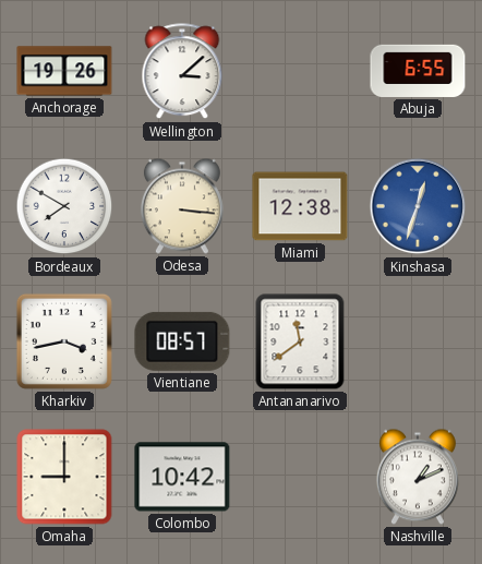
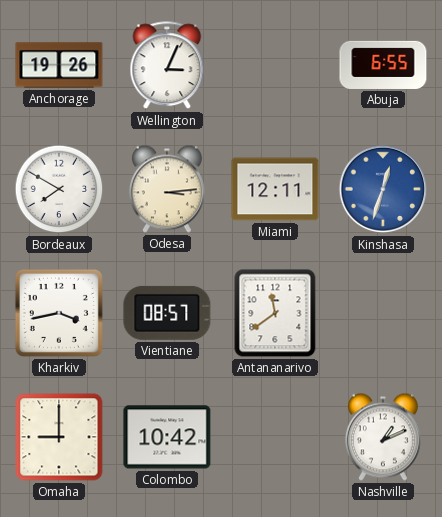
Wellington: 3:08 -> 3:04
Odesa: 3:16 -> 3:14
Miami: 12:38 -> 12:11
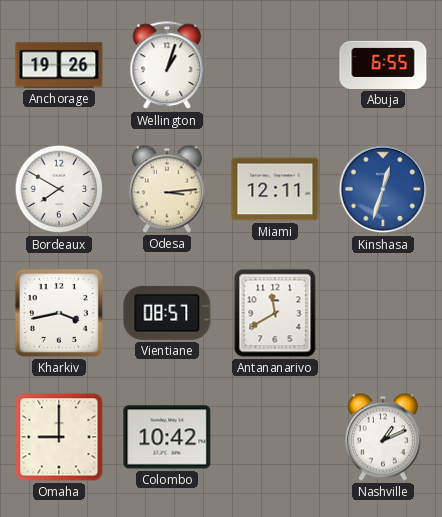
Wellington: 3:04 -> 1:03
Antananarivo: 11:39 -> 11:40
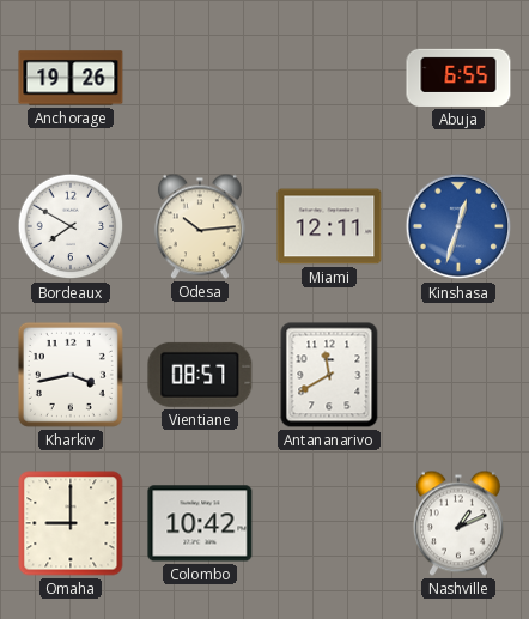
Wellington: 1:03 -> none
Odesa: 3:14 -> 10:14
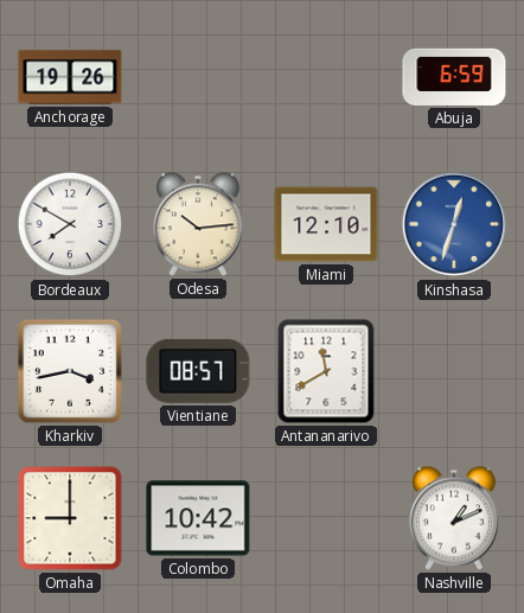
Abuja: 6:55 -> 6:59
Miami: 12:11 -> 12:10
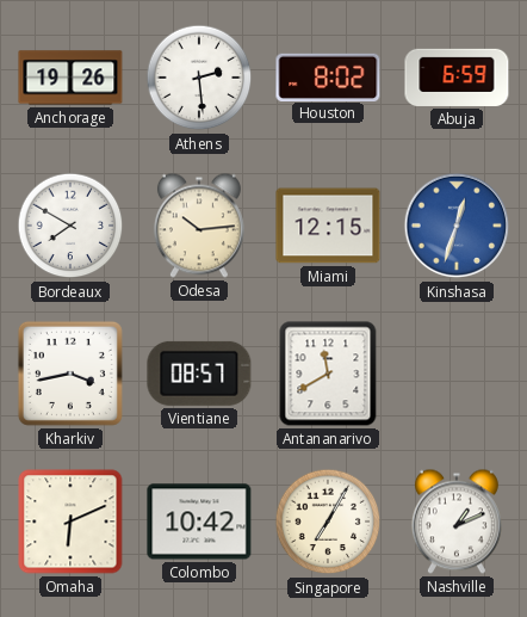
Athens: none -> 2:29
Houston: none -> 8:02
Miami: 12:10 -> 12:15
Omaha: 9:00 -> 6:11
Singapore: none -> 7:05
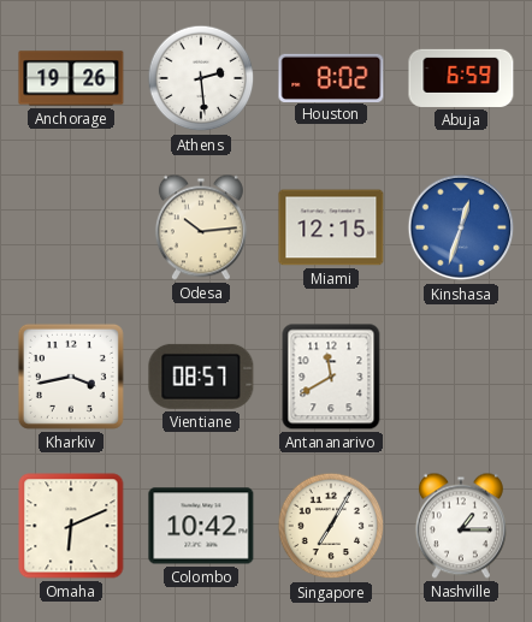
Bordeaux: 7:50 -> none
Nashville: 1:11 -> 1:15
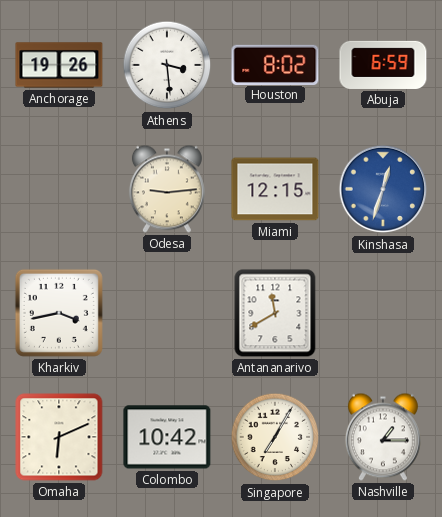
Athens: 2:29 -> 3:29
Odesa: 10:14 -> 9:14
Vientiane: 08:57 -> none
